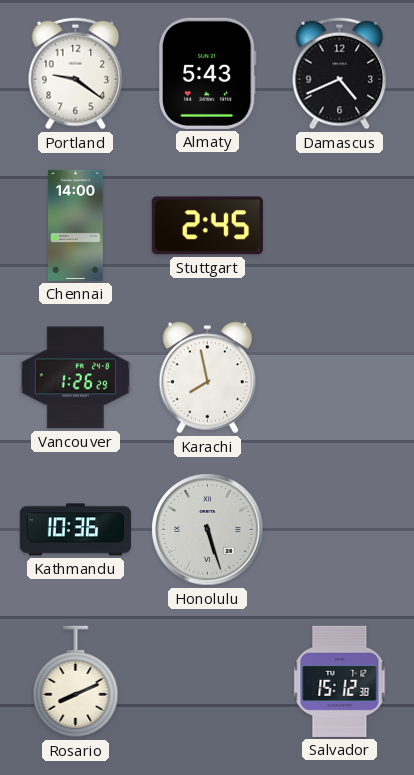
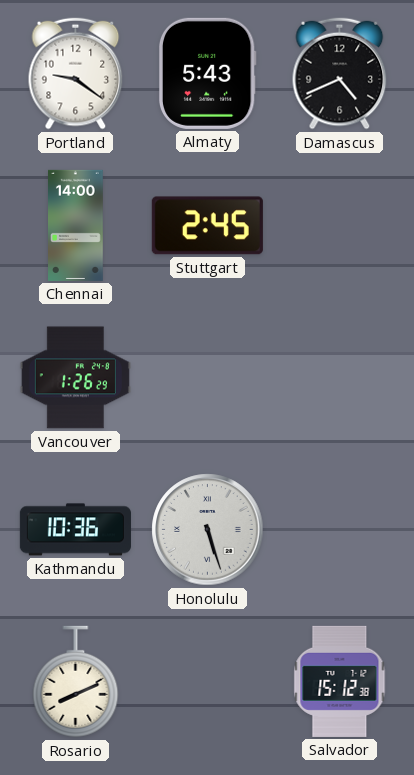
Karachi: 7:58 -> none
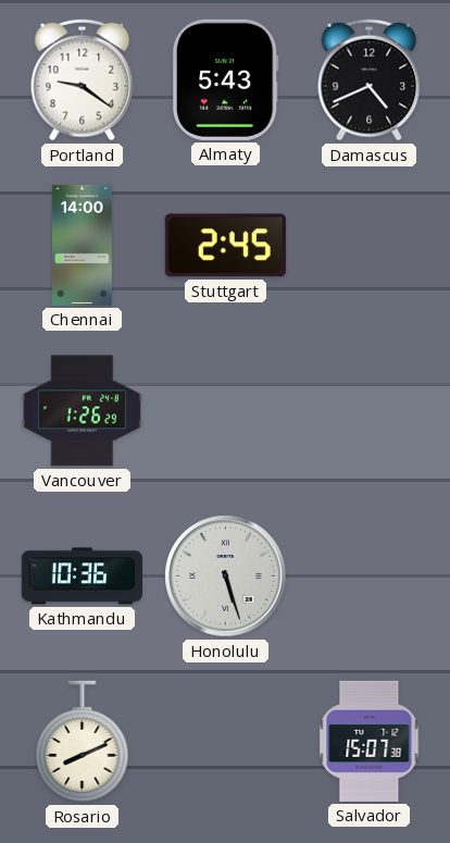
Salvador: 15:12 -> 15:07
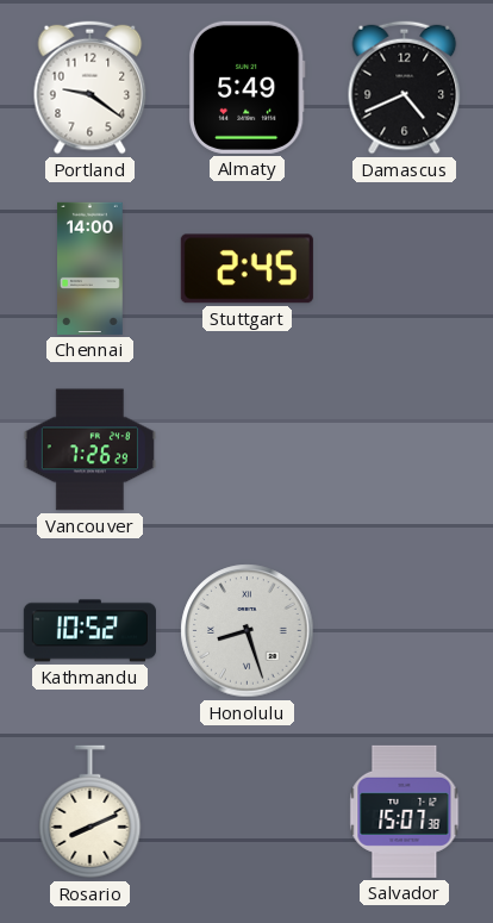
Almaty: 5:43 -> 5:49
Vancouver: 1:26 -> 7:26
Kathmandu: 10:36 -> 10:52
Honolulu: 5:27 -> 8:27
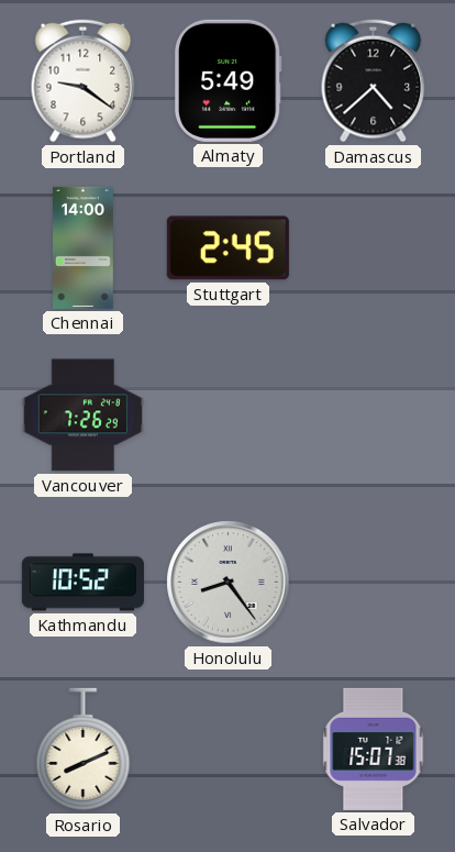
Damascus: 4:41 -> 4:38
Honolulu: 8:27 -> 8:24
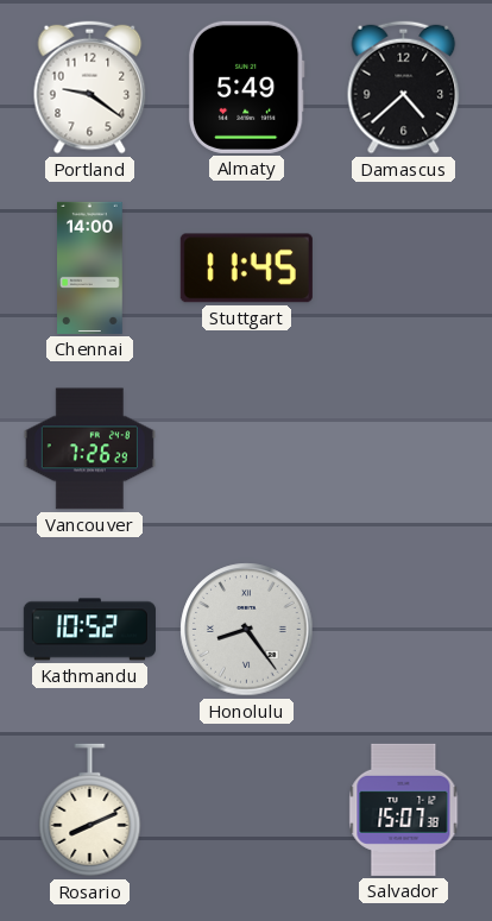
Stuttgart: 2:45 -> 11:45
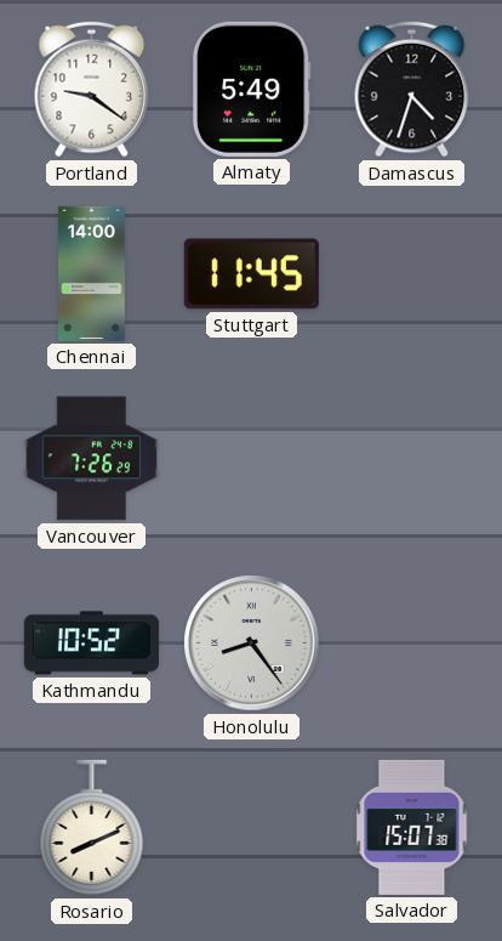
Damascus: 4:38 -> 4:33
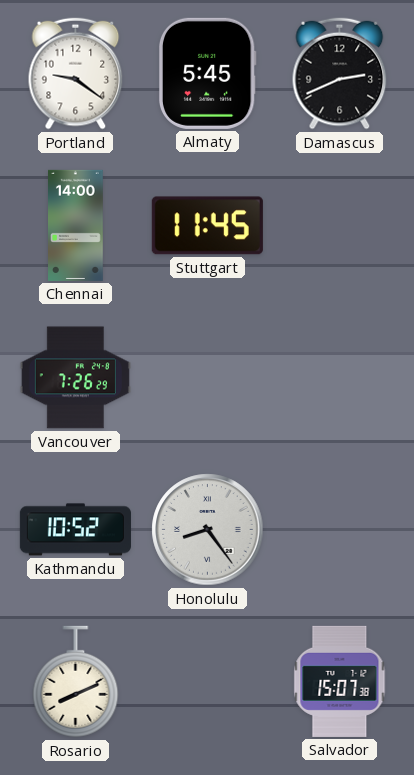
Almaty: 5:49 -> 5:45
Damascus: 4:33 -> 2:41
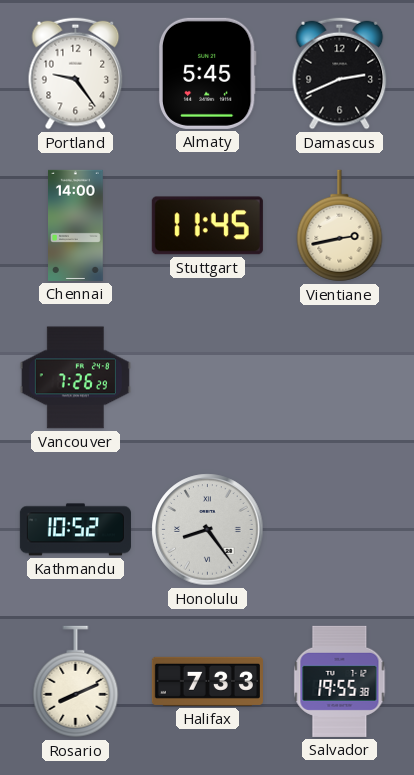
Portland: 9:21 -> 9:24
Vientiane: none -> 2:43
Halifax: none -> 7:33
Salvador: 15:07 -> 19:55
